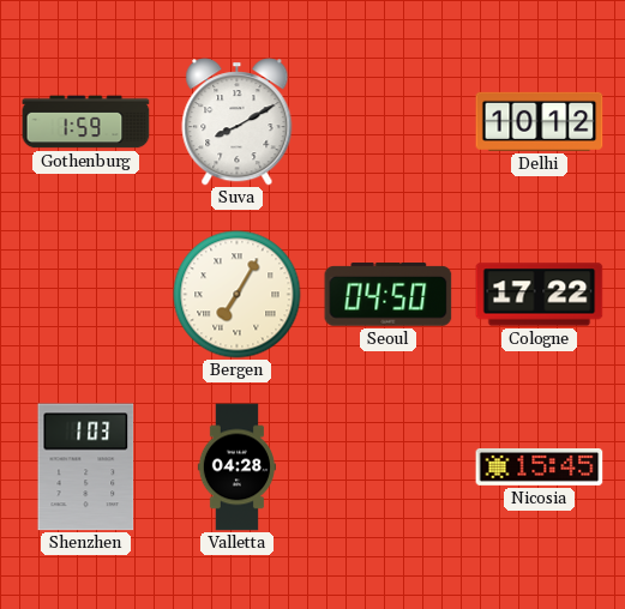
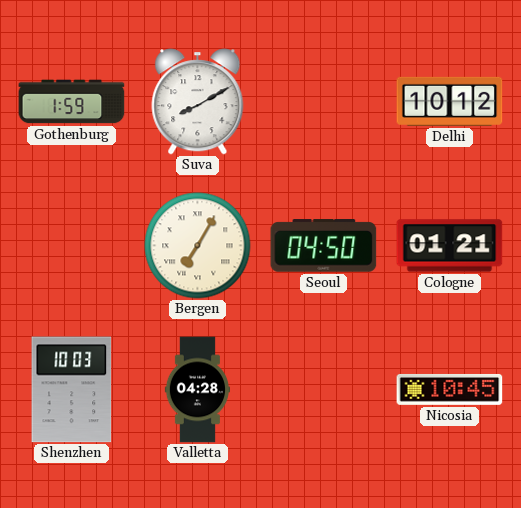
Cologne: 17:22 -> 01:21
Shenzhen: 1:03 -> 10:03
Nicosia: 15:45 -> 10:45
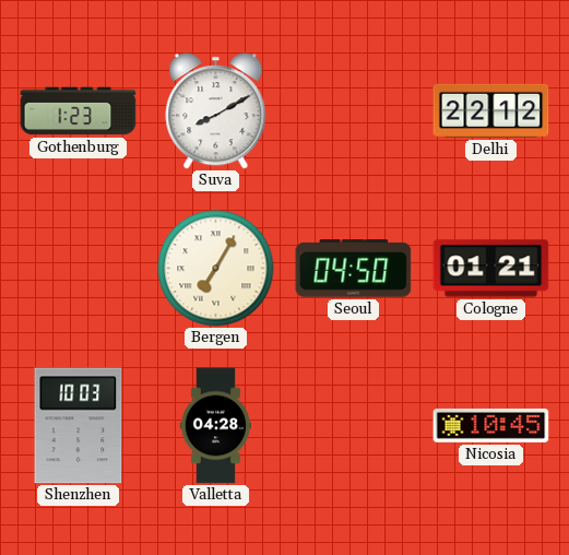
Gothenburg: 1:59 -> 1:23
Delhi: 10:12 -> 22:12
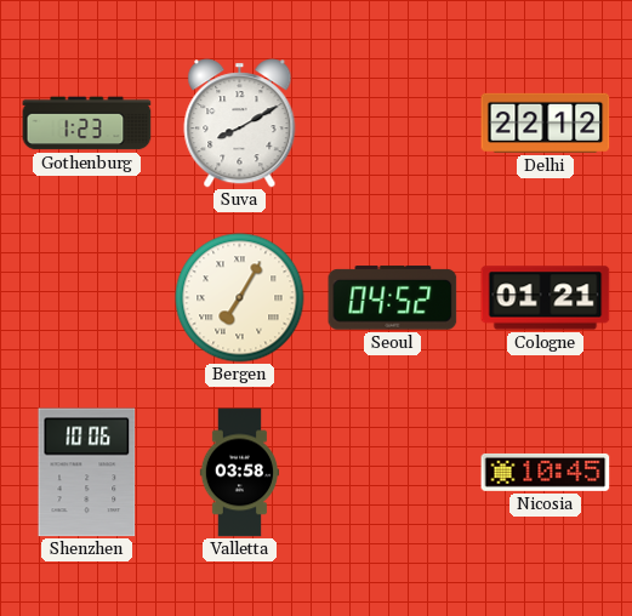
Seoul: 04:50 -> 04:52
Shenzhen: 10:03 -> 10:06
Valletta: 04:28 -> 03:58
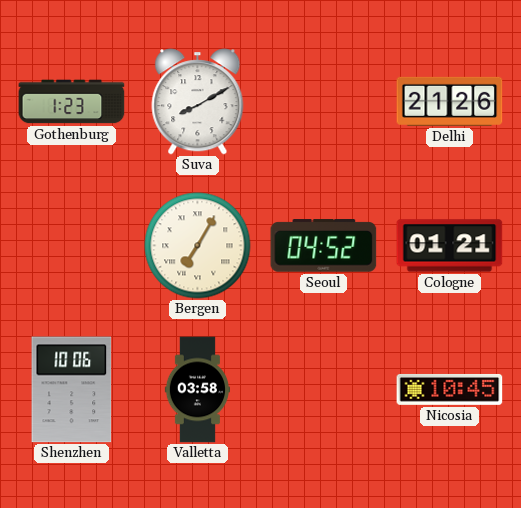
Delhi: 22:12 -> 21:26
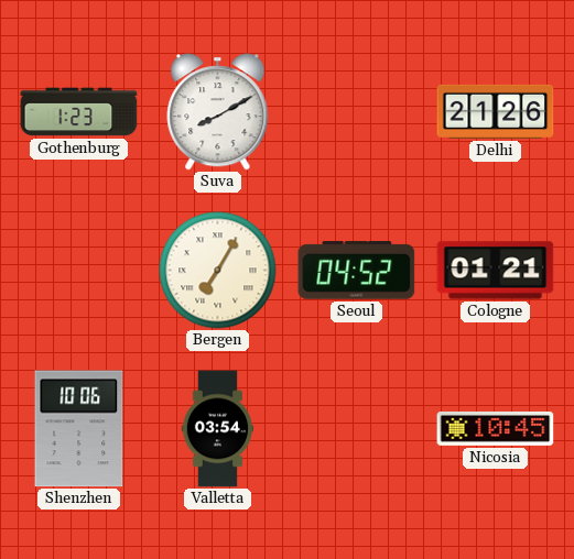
Valletta: 03:58 -> 03:54
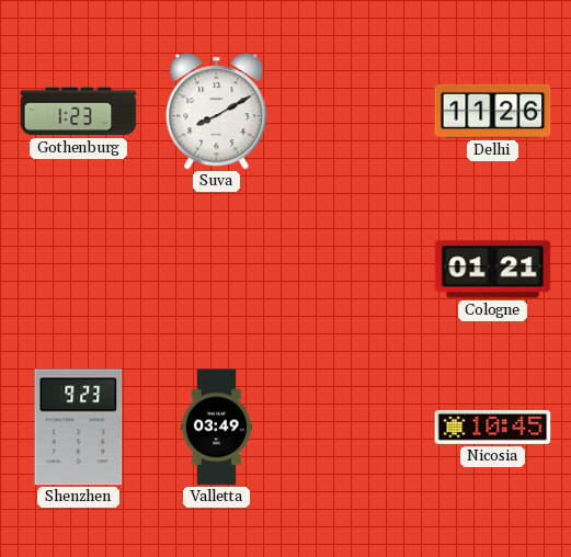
Delhi: 21:26 -> 11:26
Bergen: 7:05 -> none
Seoul: 04:52 -> none
Shenzhen: 10:06 -> 9:23
Valletta: 03:54 -> 03:49
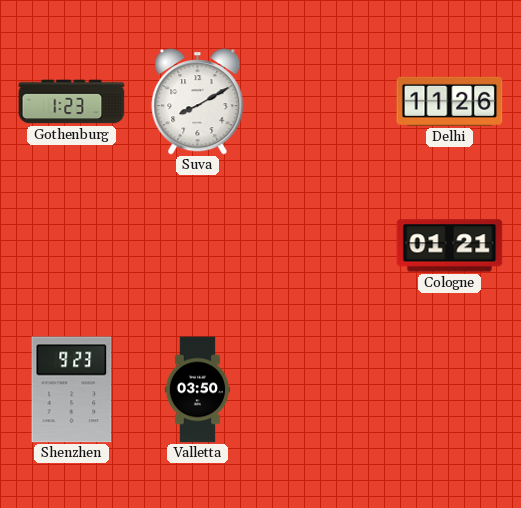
Valletta: 03:49 -> 03:50
Nicosia: 10:45 -> none
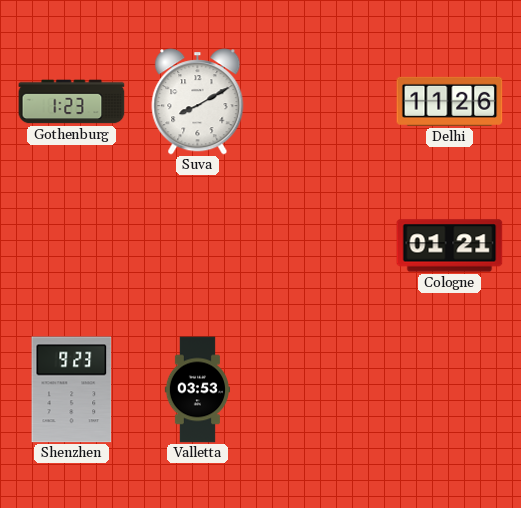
Valletta: 03:50 -> 03:53
